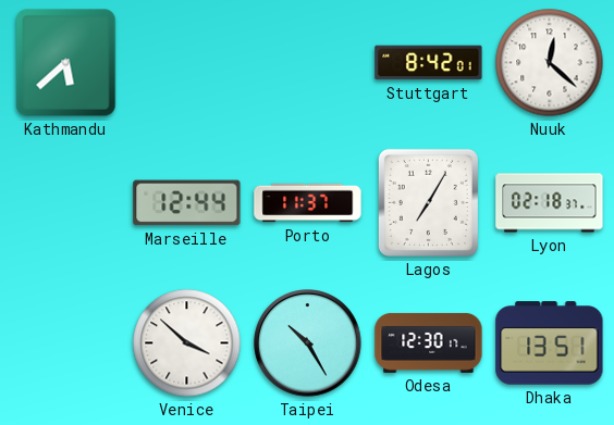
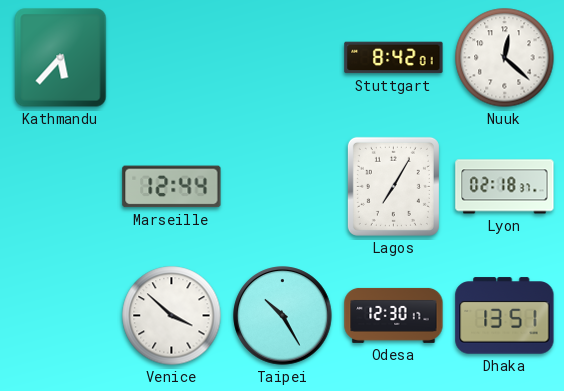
Kathmandu: 5:38 -> 5:37
Porto: 11:37 -> none
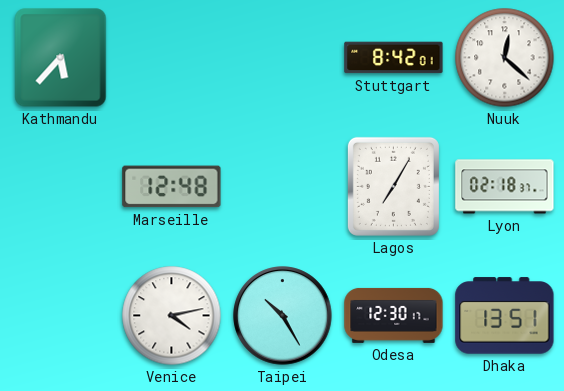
Marseille: 12:44 -> 12:48
Venice: 3:52 -> 4:13
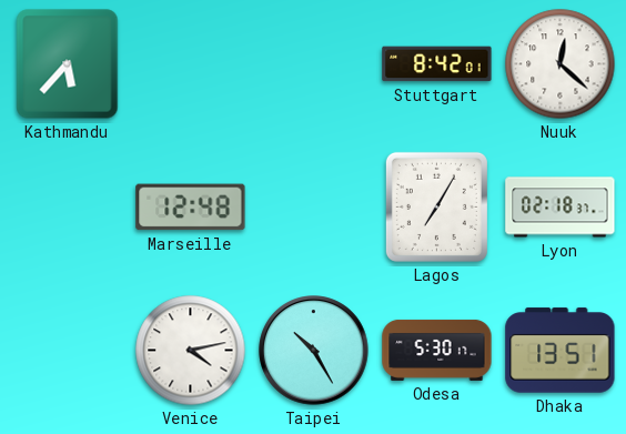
Odesa: 12:30 -> 5:30
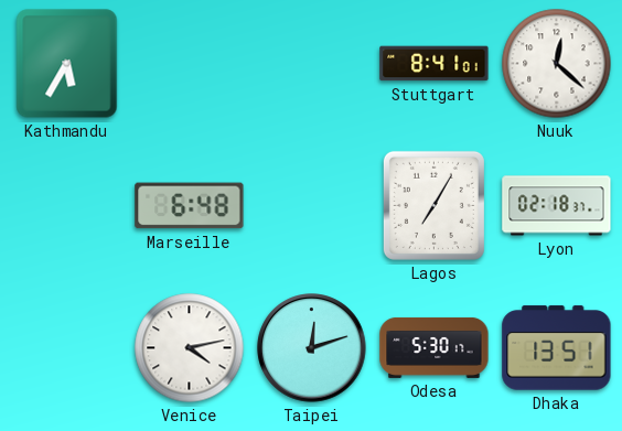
Kathmandu: 5:37 -> 5:35
Stuttgart: 8:42 -> 8:41
Marseille: 12:48 -> 6:48
Taipei: 10:25 -> 12:12
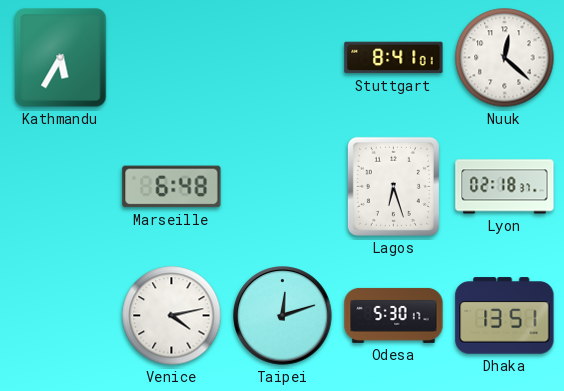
Lagos: 7:05 -> 6:27
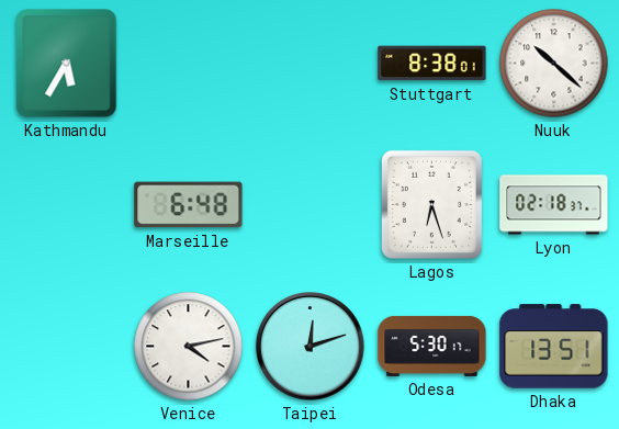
Stuttgart: 8:41 -> 8:38
Nuuk: 12:22 -> 10:22
